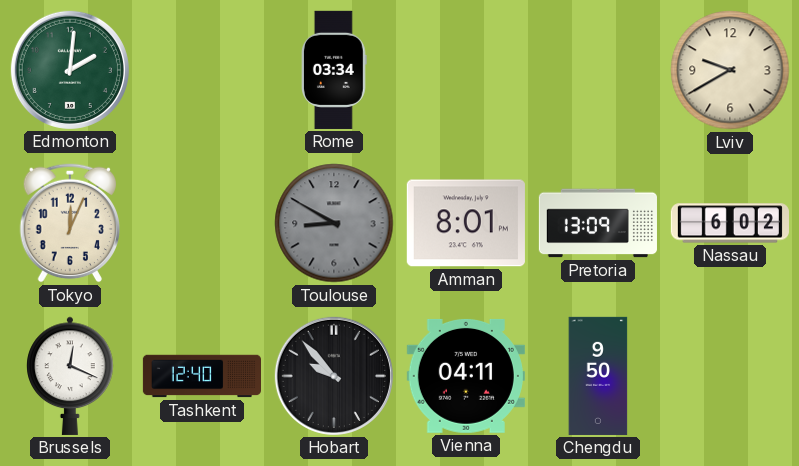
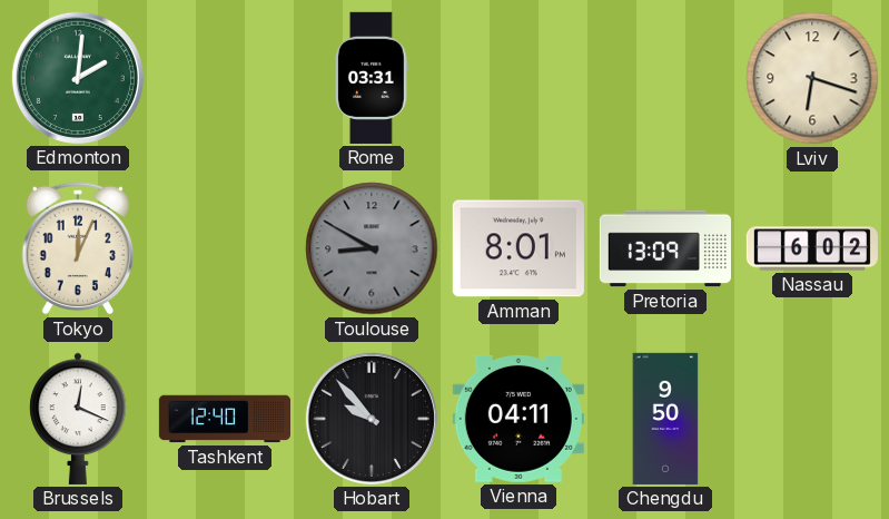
Rome: 03:34 -> 03:31
Lviv: 9:40 -> 6:18
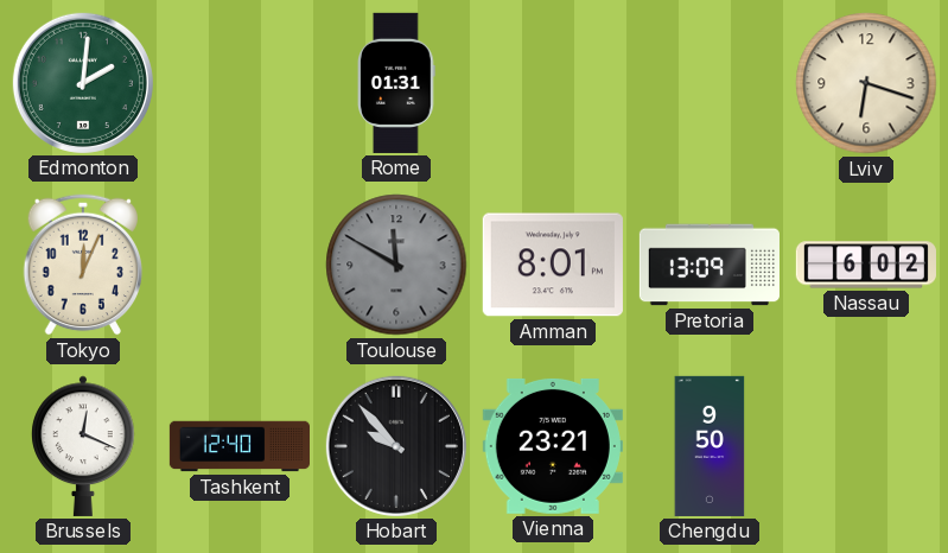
Rome: 03:31 -> 01:31
Toulouse: 8:50 -> 11:50
Vienna: 04:11 -> 23:21
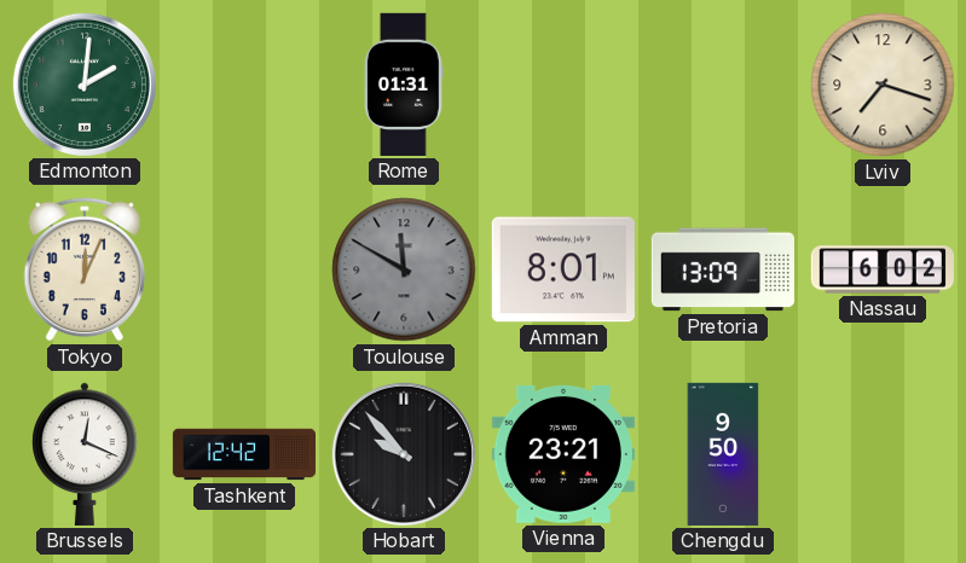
Lviv: 6:18 -> 7:18
Tashkent: 12:40 -> 12:42
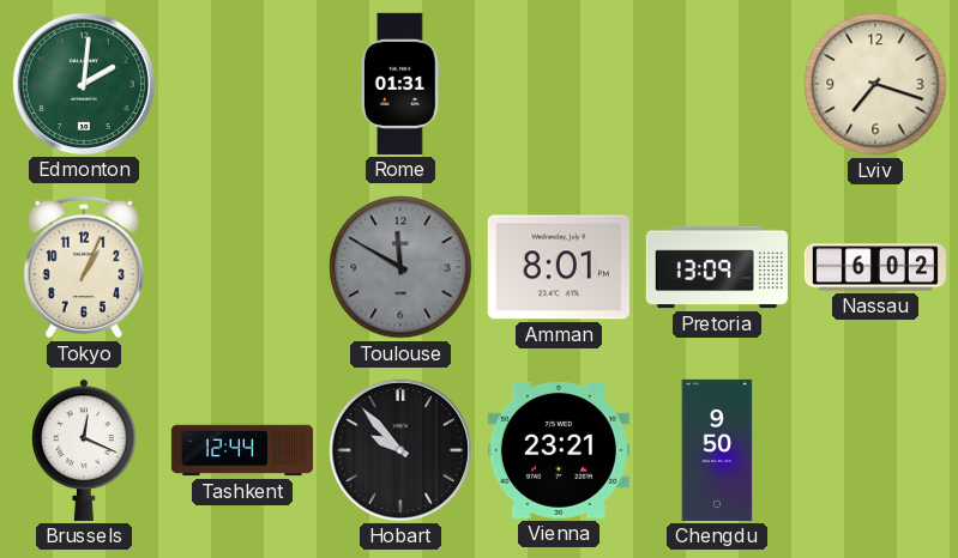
Tokyo: 12:04 -> 1:04
Tashkent: 12:42 -> 12:44
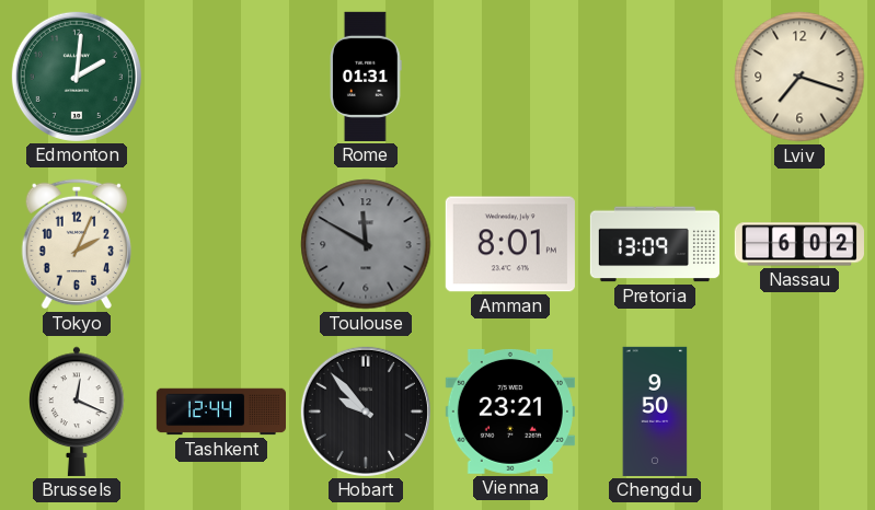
Tokyo: 1:04 -> 2:04
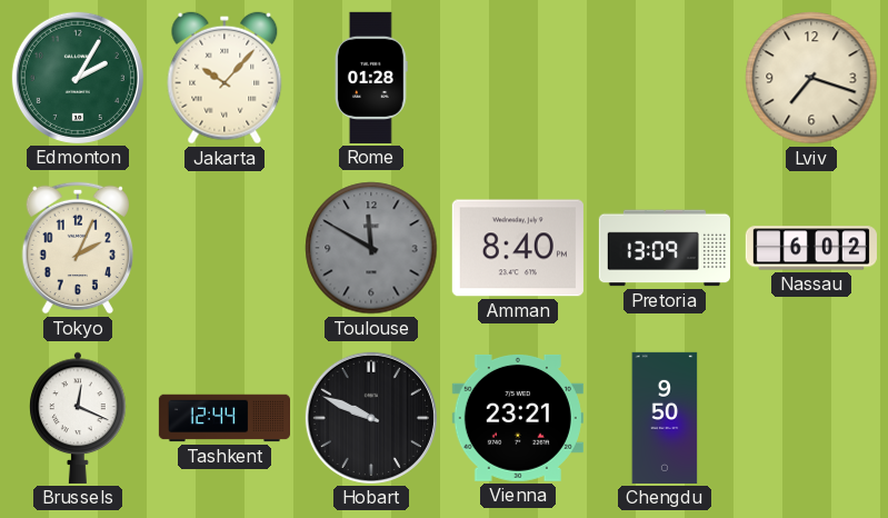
Edmonton: 2:01 -> 2:05
Jakarta: none -> 10:07
Rome: 01:31 -> 01:28
Amman: 8:01 -> 8:40
Hobart: 9:53 -> 9:49
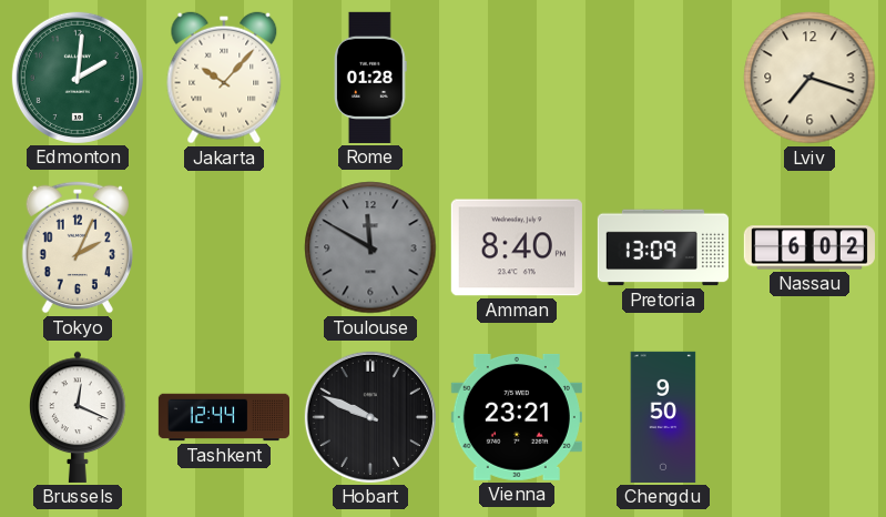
Edmonton: 2:05 -> 2:01
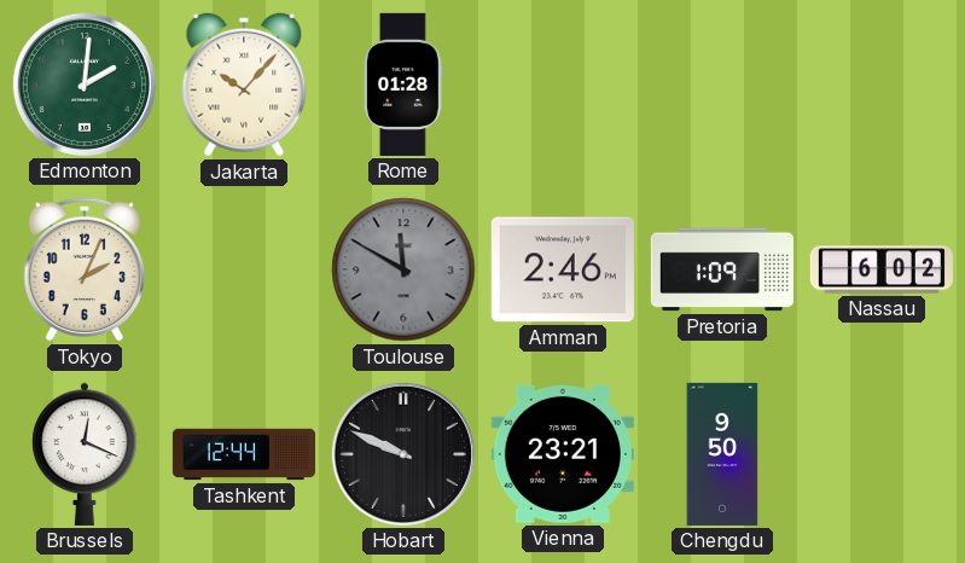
Lviv: 7:18 -> none
Amman: 8:40 -> 2:46
Pretoria: 13:09 -> 1:09
